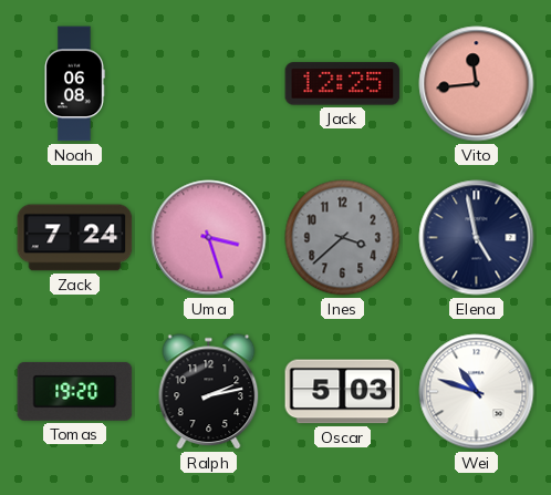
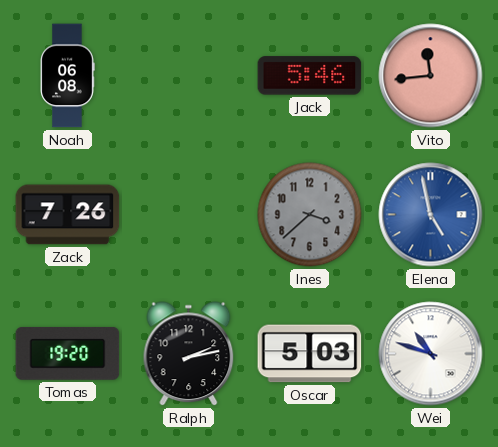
Jack: 12:25 -> 5:46
Zack: 7:24 -> 7:26
Uma: 3:27 -> none
Elena dial: navy -> blue
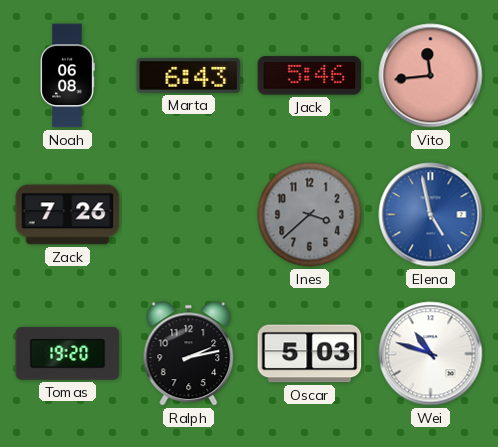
Marta: none -> 6:43
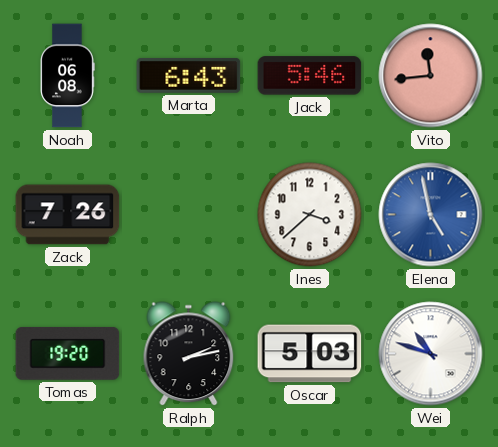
Ines dial: grey -> white
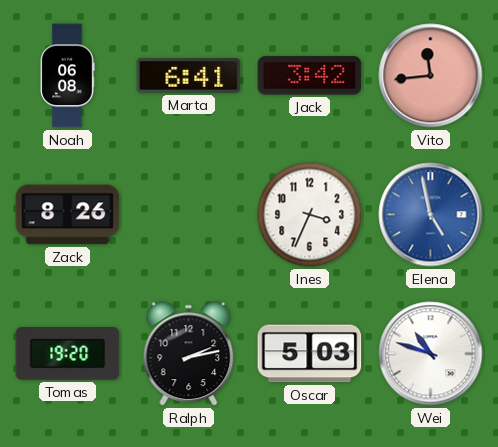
Marta: 6:43 -> 6:41
Jack: 5:46 -> 3:42
Zack: 7:26 -> 8:26
Ines: 3:38 -> 3:34
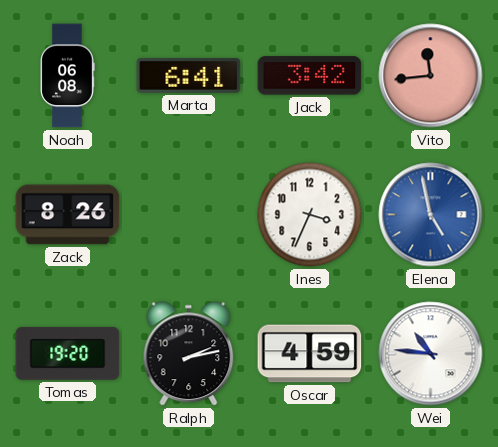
Oscar: 5:03 -> 4:59
Wei: 10:48 -> 10:46
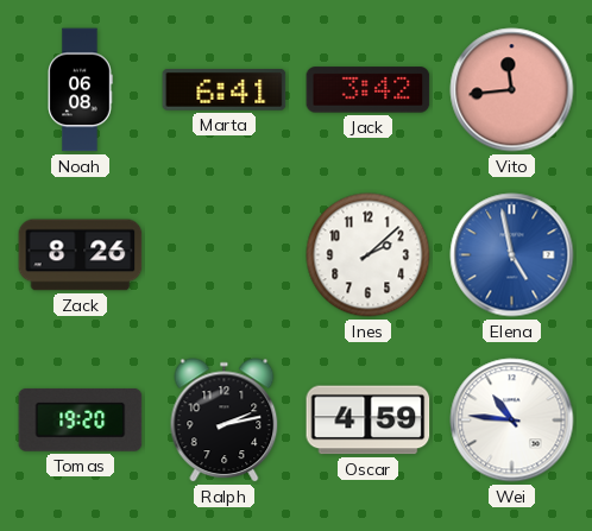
Ines: 3:34 -> 2:08
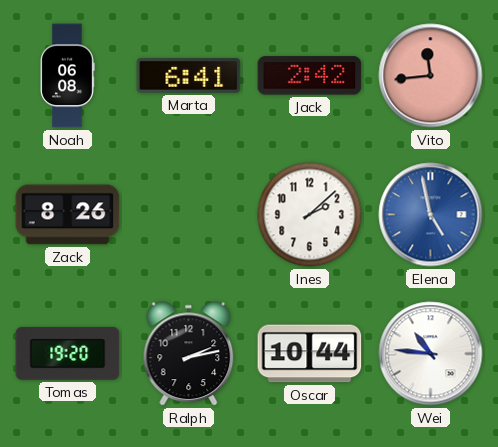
Jack: 3:42 -> 2:42
Oscar: 4:59 -> 10:44
